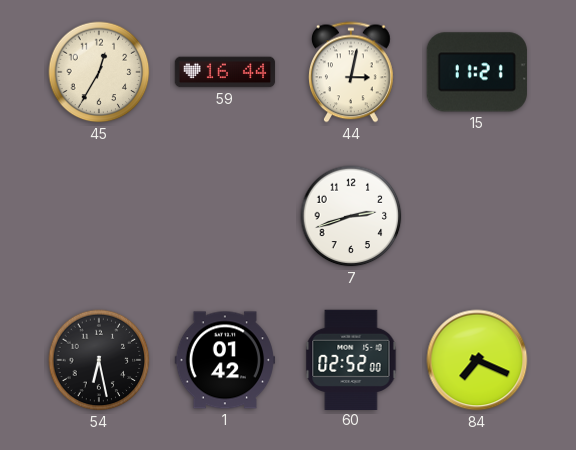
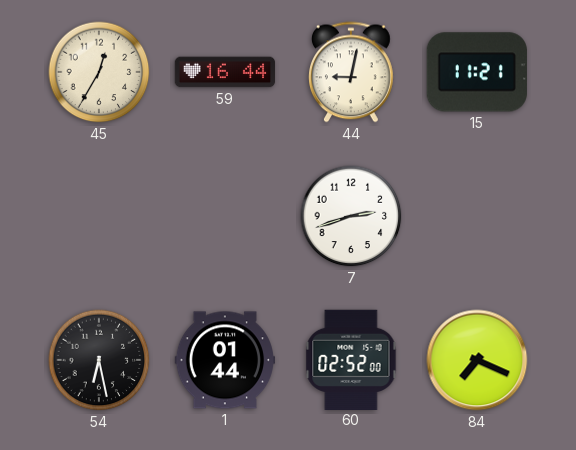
44: 3:02 -> 9:02
1: 01:42 -> 01:44
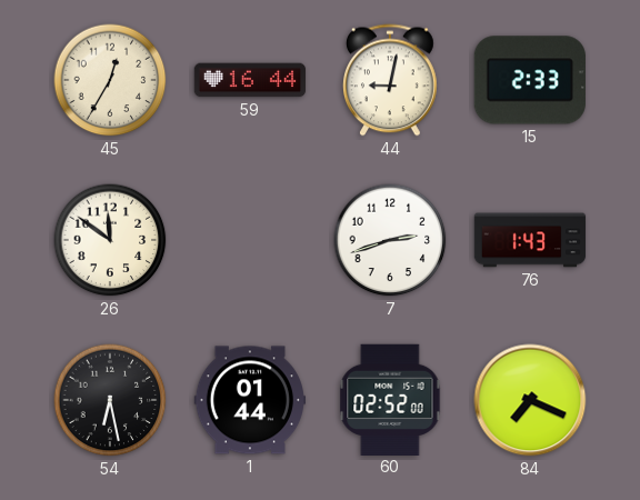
15: 11:21 -> 2:33
26: none -> 11:51
76: none -> 1:43
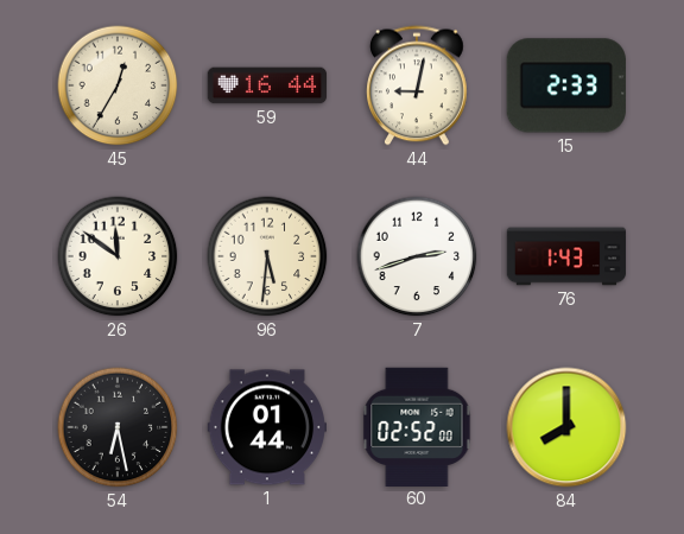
96: none -> 5:31
84: 7:19 -> 8:00
